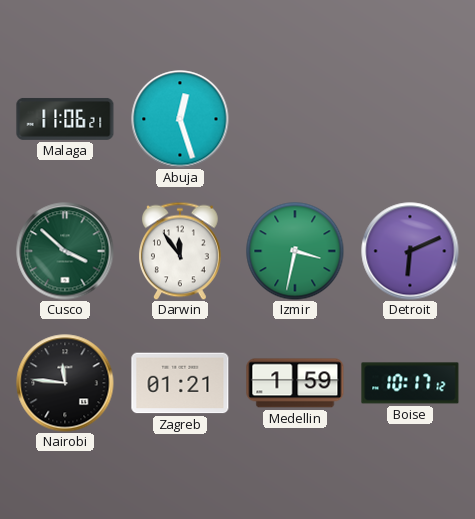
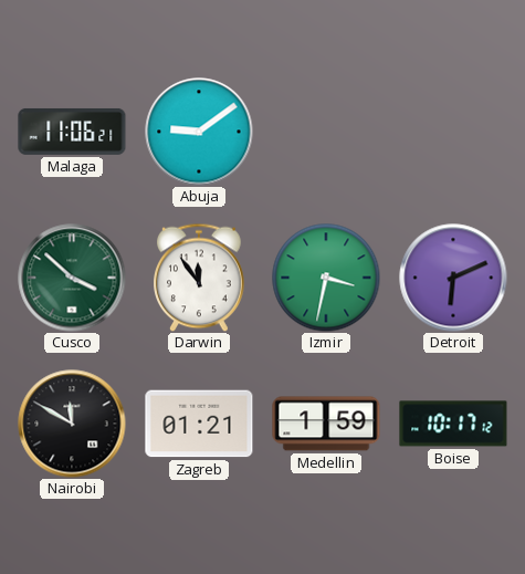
Abuja: 12:27 -> 9:09
Nairobi: 11:46 -> 11:50
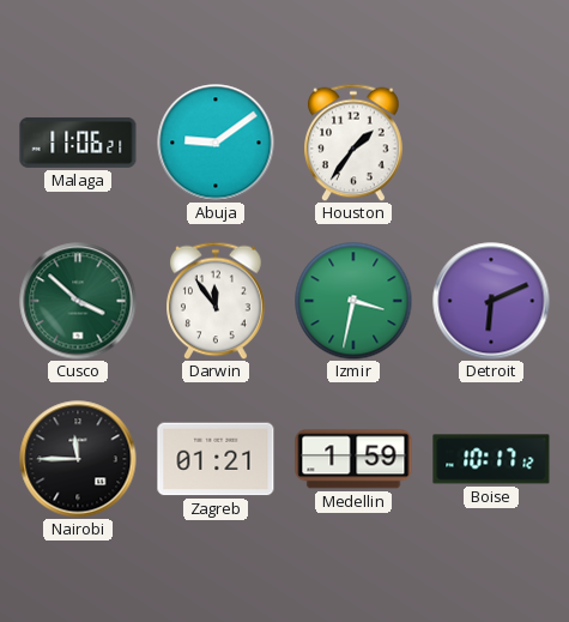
Houston: none -> 1:36
Nairobi: 11:50 -> 11:45
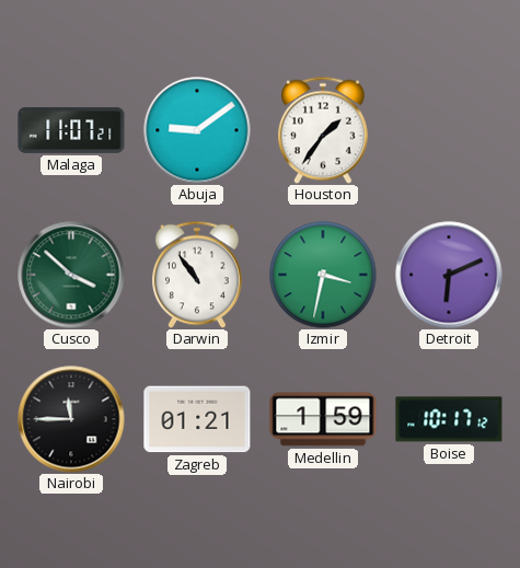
Malaga: 11:06 -> 11:07
Darwin: 11:54 -> 10:54
